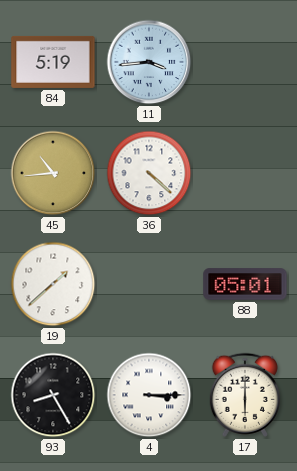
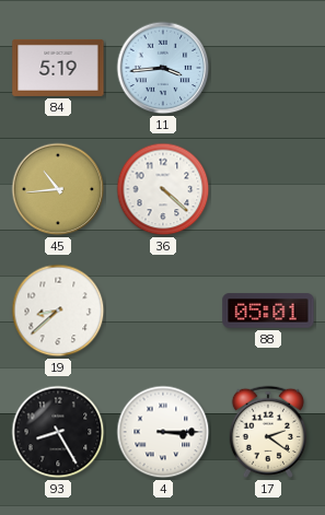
19: 1:38 -> 8:38
17: 6:00 -> 2:21
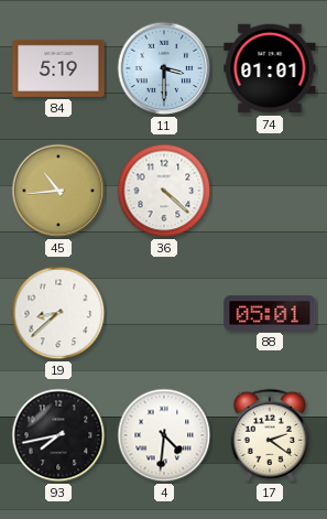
11: 3:44 -> 3:30
74: none -> 01:01
93: 8:25 -> 7:43
4: 3:15 -> 4:31
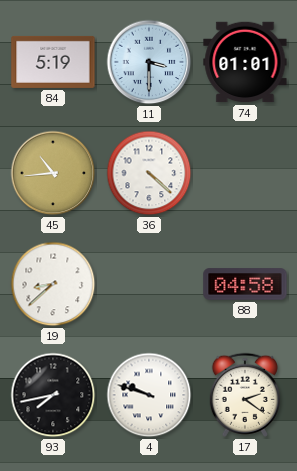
88: 05:01 -> 04:58
4: 4:31 -> 9:48
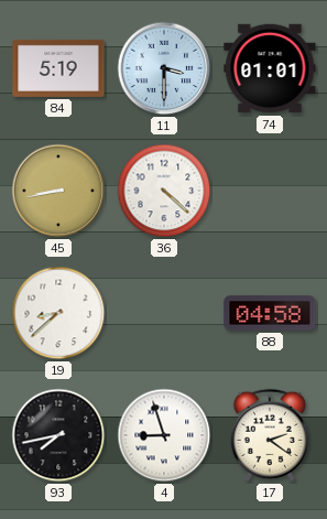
45: 10:44 -> 8:43
4: 9:48 -> 8:57
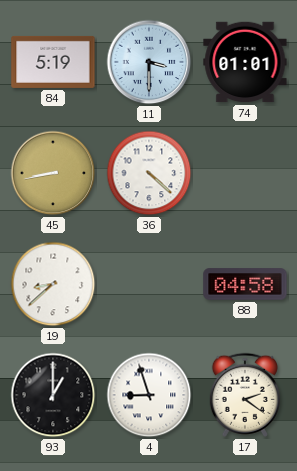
93: 7:43 -> 1:00
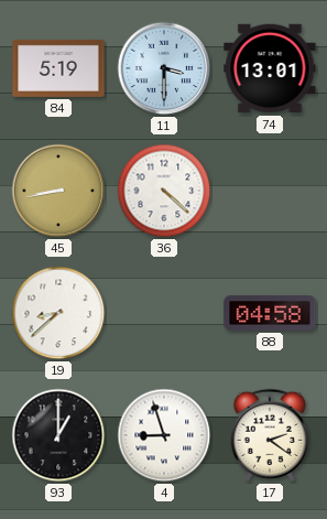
74: 01:01 -> 13:01
